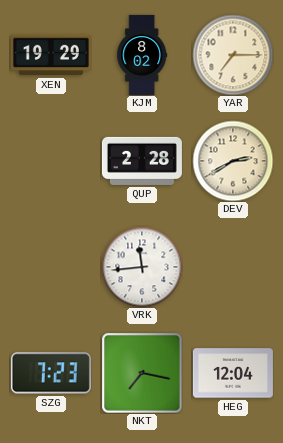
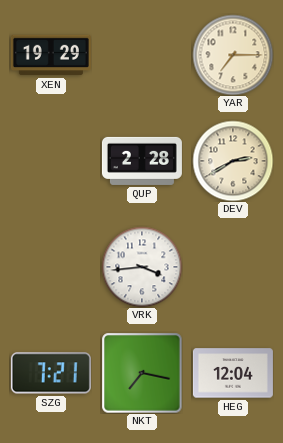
KJM: 8:02 -> none
VRK: 11:44 -> 3:44
SZG: 7:23 -> 7:21
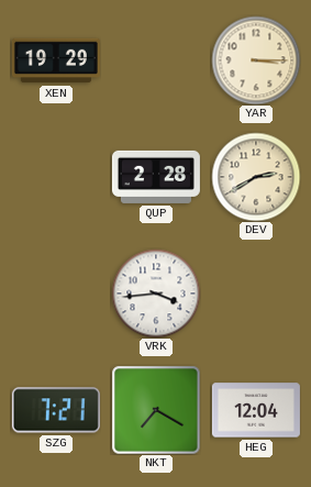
YAR: 7:15 -> 3:15
NKT: 7:17 -> 7:20
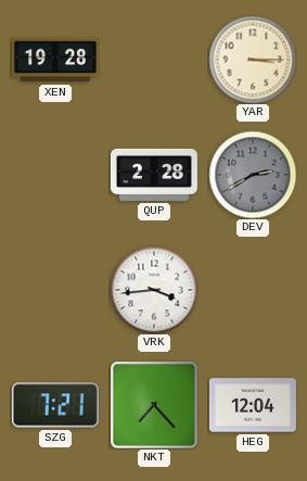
XEN: 19:29 -> 19:28
DEV dial: cream -> grey
NKT: 7:20 -> 7:23
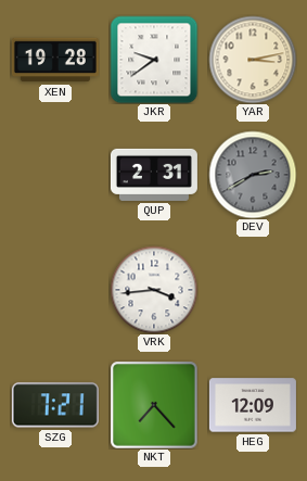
JKR: none -> 9:39
YAR: 3:15 -> 3:13
QUP: 2:28 -> 2:31
HEG: 12:04 -> 12:09
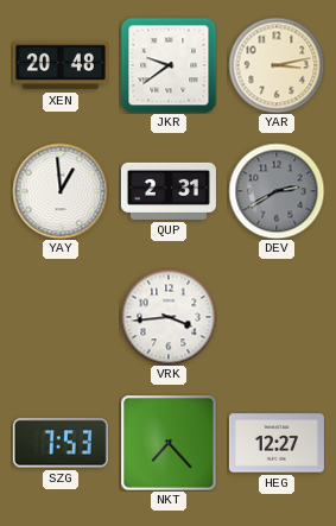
XEN: 19:28 -> 20:48
YAY: none -> 12:59
SZG: 7:21 -> 7:53
HEG: 12:09 -> 12:27
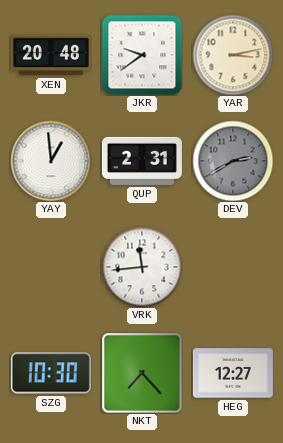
VRK: 3:44 -> 11:44
SZG: 7:53 -> 10:30
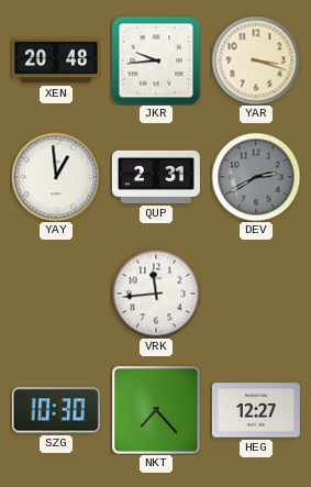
JKR: 9:39 -> 9:44
YAR: 3:13 -> 3:18
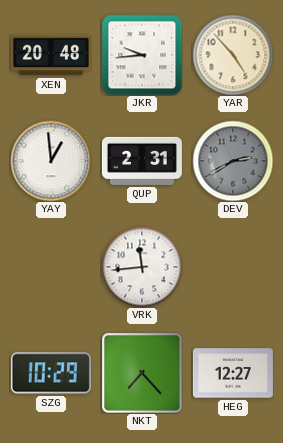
YAR: 3:18 -> 4:53
SZG: 10:30 -> 10:29
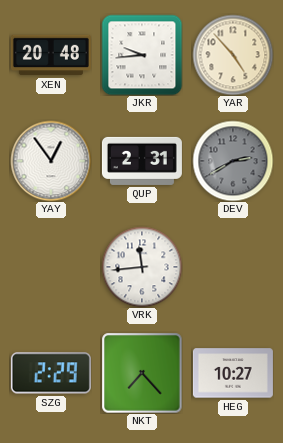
YAY: 12:59 -> 12:54
SZG: 10:29 -> 2:29
HEG: 12:27 -> 10:27
